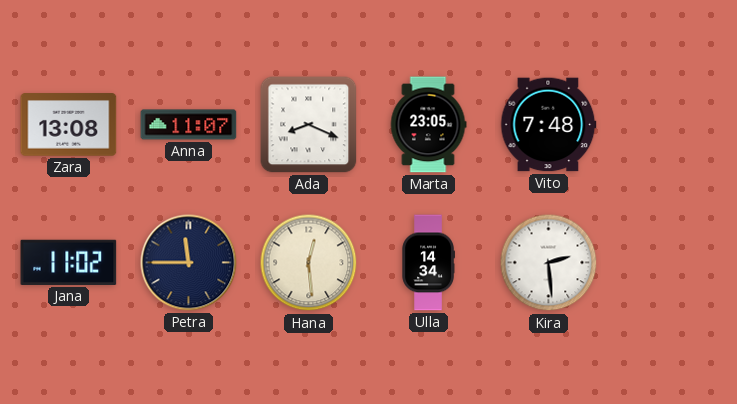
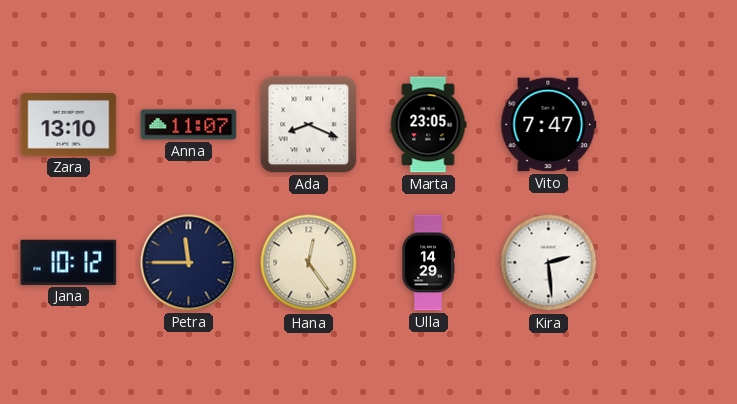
Zara: 13:08 -> 13:10
Vito: 7:48 -> 7:47
Jana: 11:02 -> 10:12
Hana: 12:29 -> 12:24
Ulla: 14:34 -> 14:29
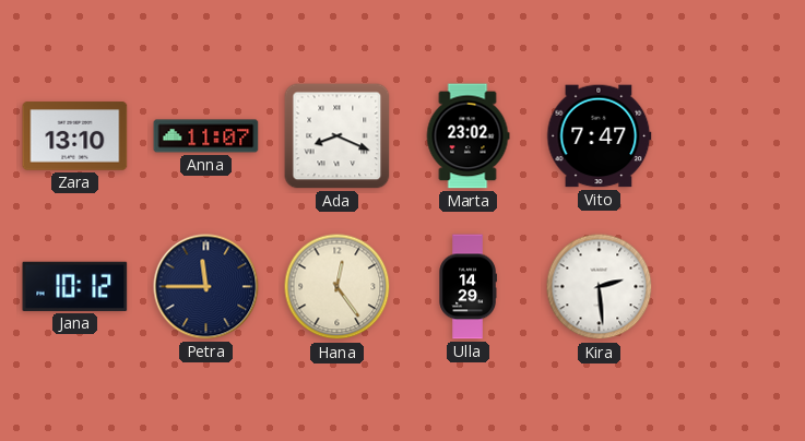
Marta: 23:05 -> 23:02
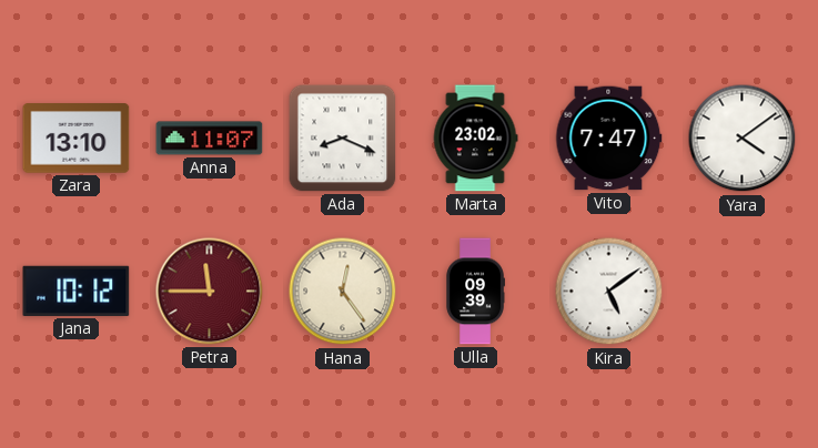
Yara: none -> 4:09
Petra dial: navy -> burgundy
Ulla: 14:29 -> 09:39
Kira: 2:29 -> 5:09
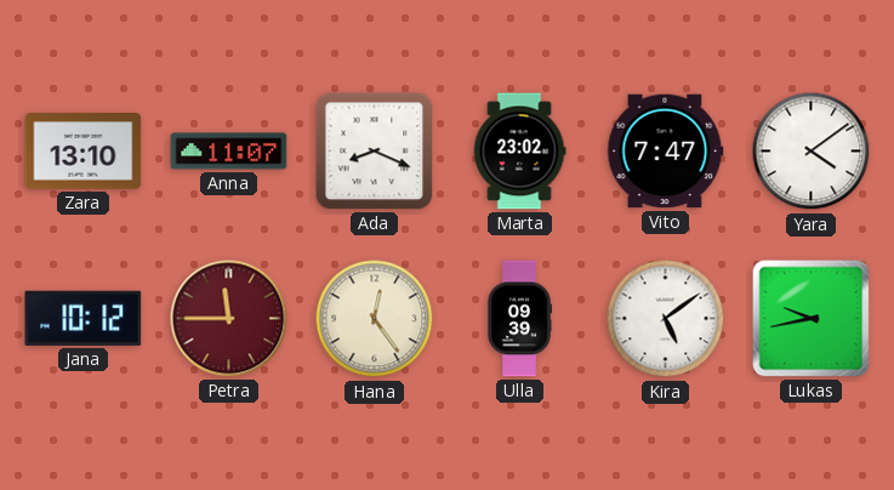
Lukas: none -> 9:43
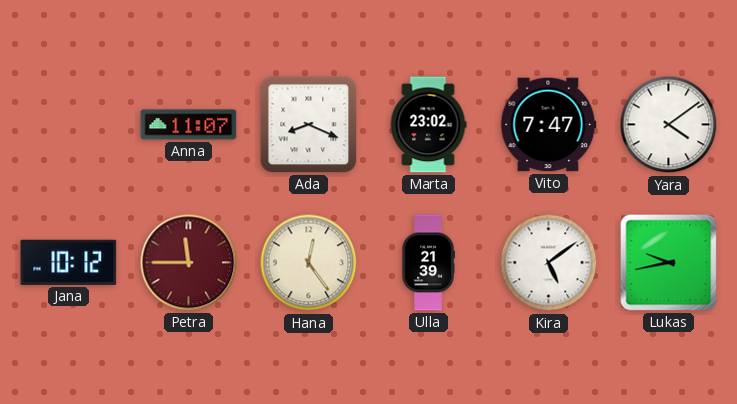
Zara: 13:10 -> none
Ulla: 09:39 -> 21:39
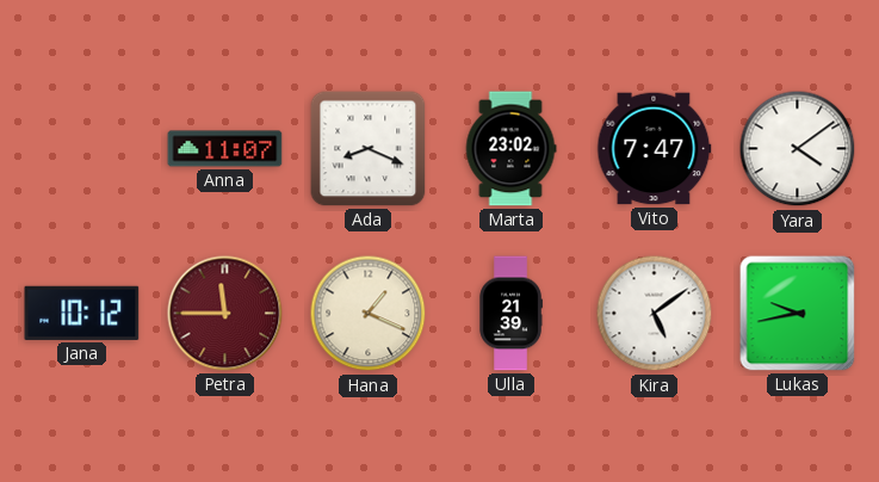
Hana: 12:24 -> 1:19
